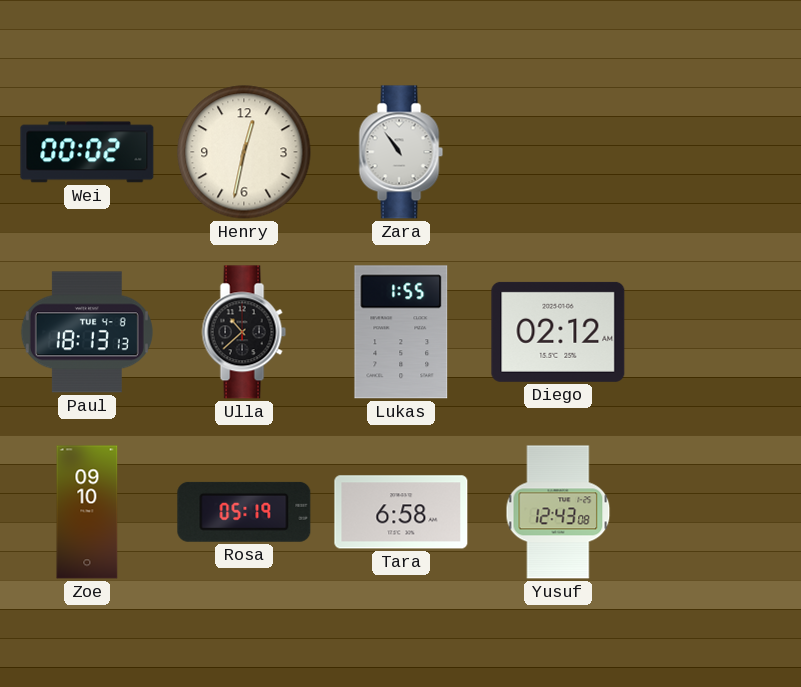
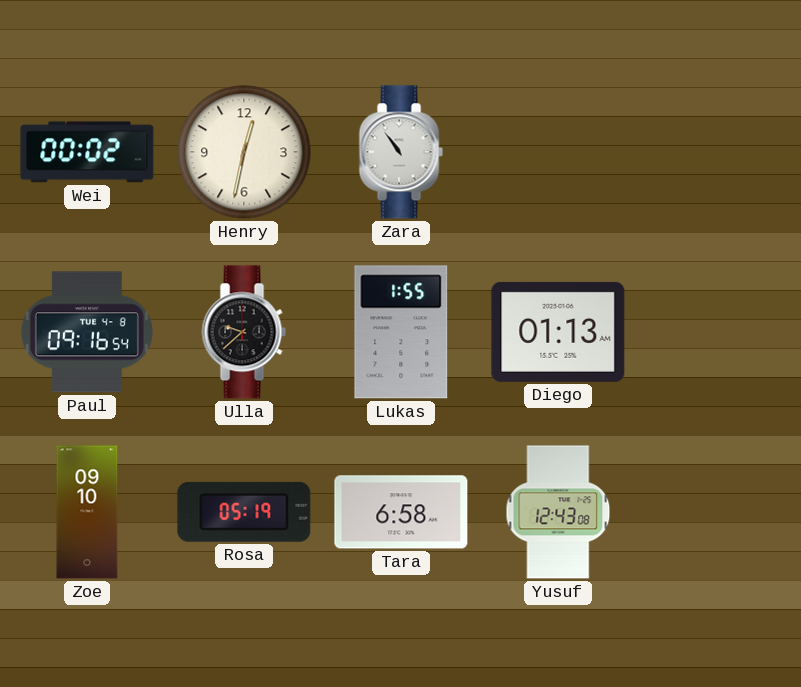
Paul: 18:13 -> 09:16
Ulla: 10:38 -> 9:38
Diego: 02:12 -> 01:13
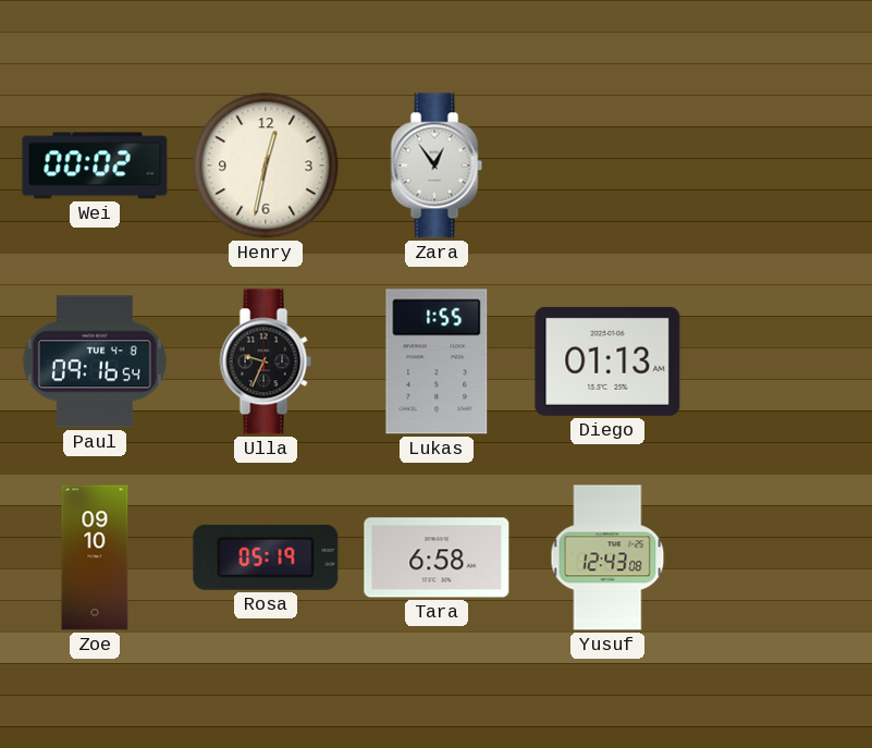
Zara: 10:54 -> 12:54
Ulla: 9:38 -> 9:34
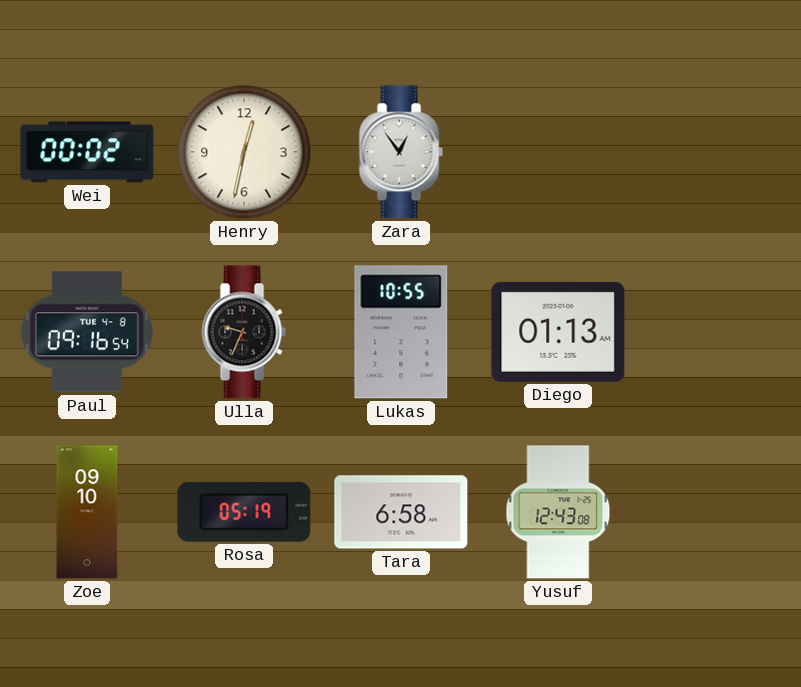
Lukas: 1:55 -> 10:55
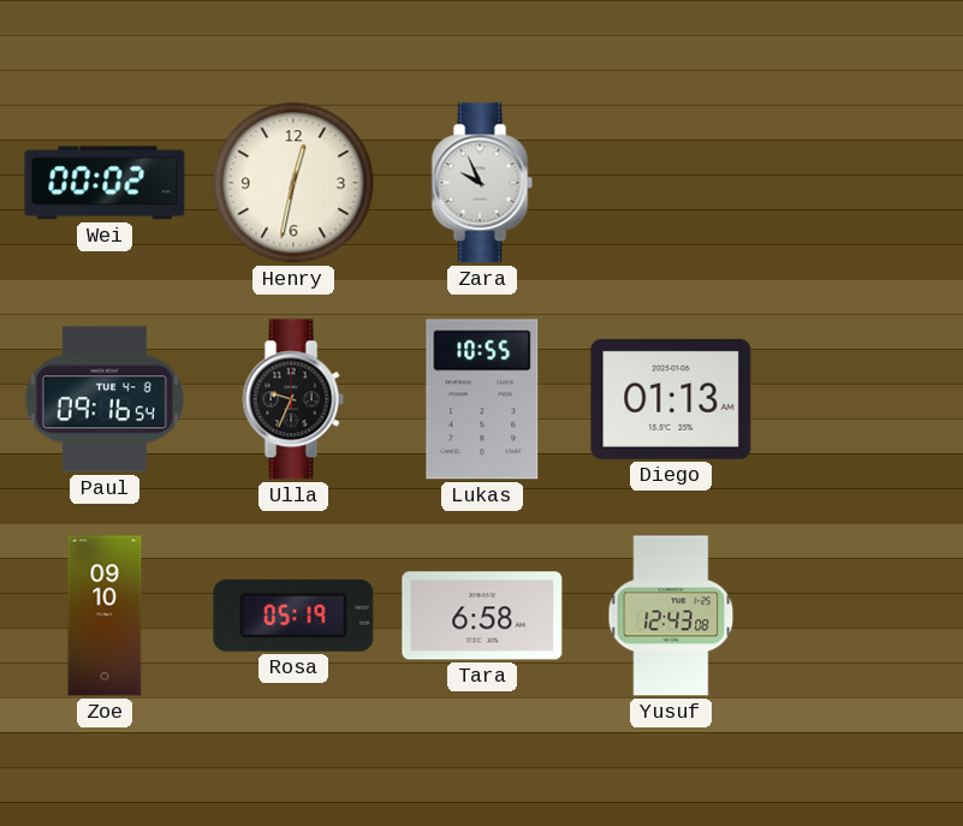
Zara: 12:54 -> 9:56
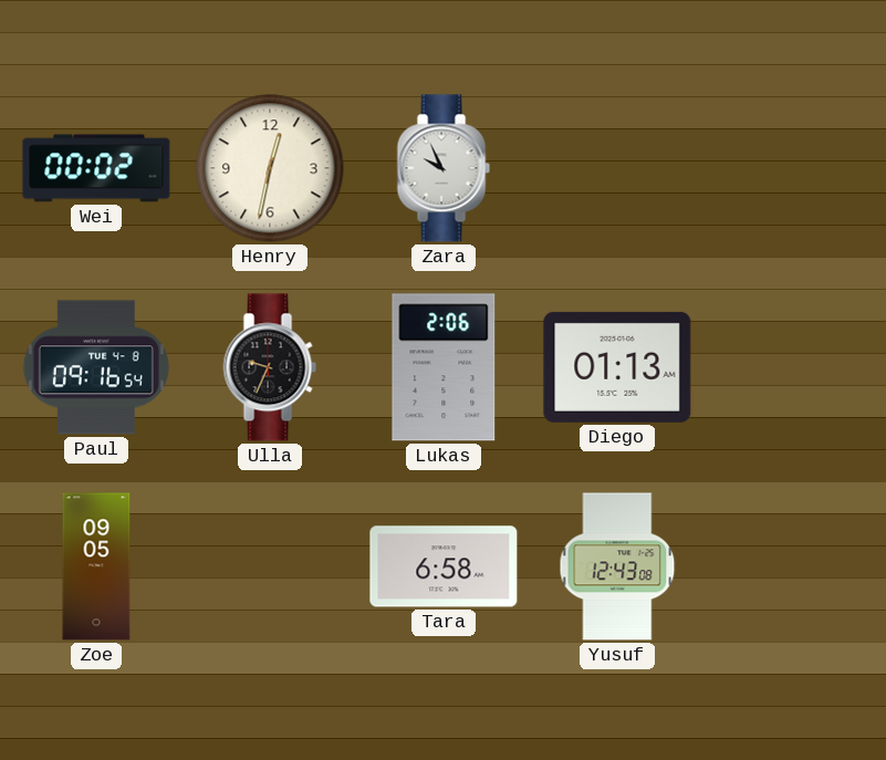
Lukas: 10:55 -> 2:06
Zoe: 09:10 -> 09:05
Rosa: 05:19 -> none
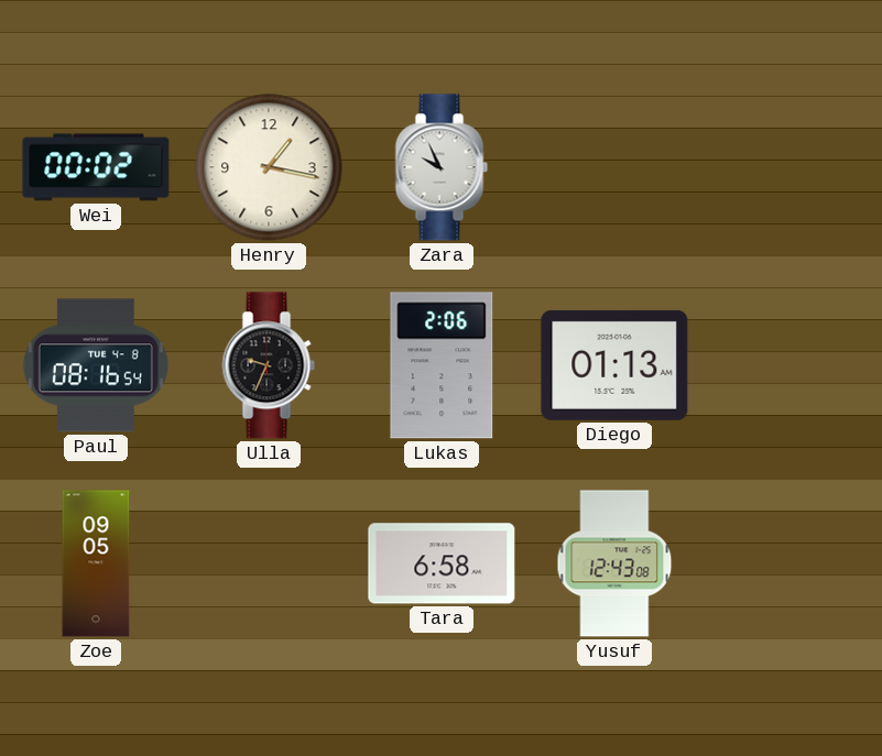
Henry: 12:32 -> 1:17
Paul: 09:16 -> 08:16
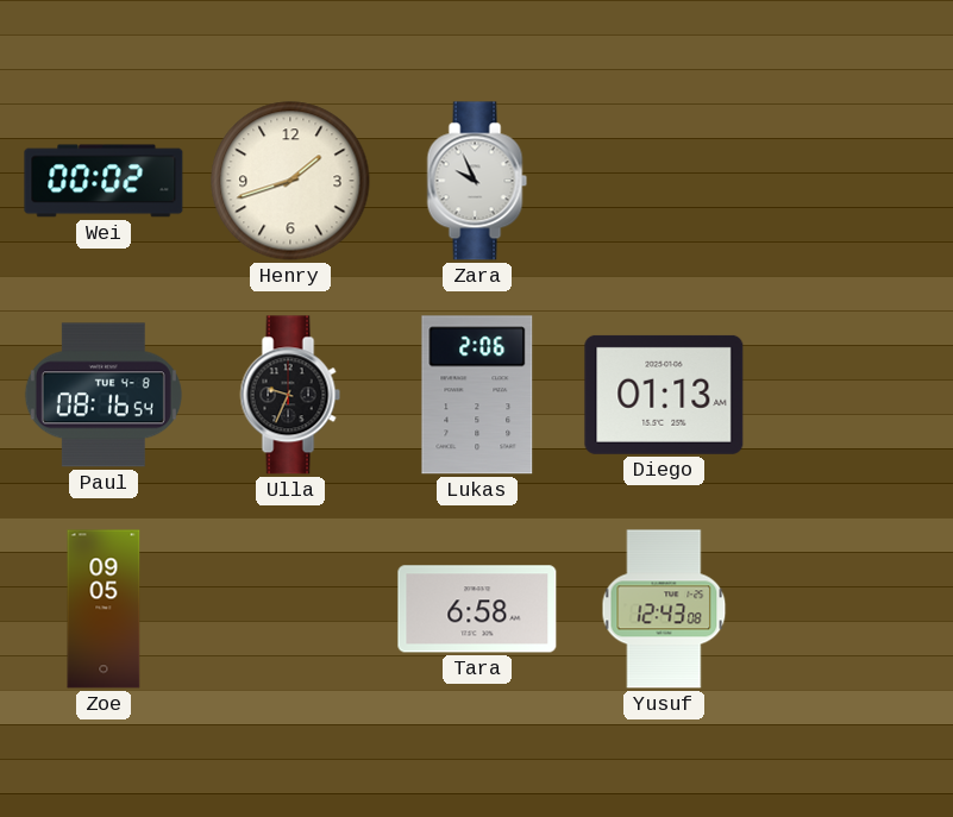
Henry: 1:17 -> 1:42
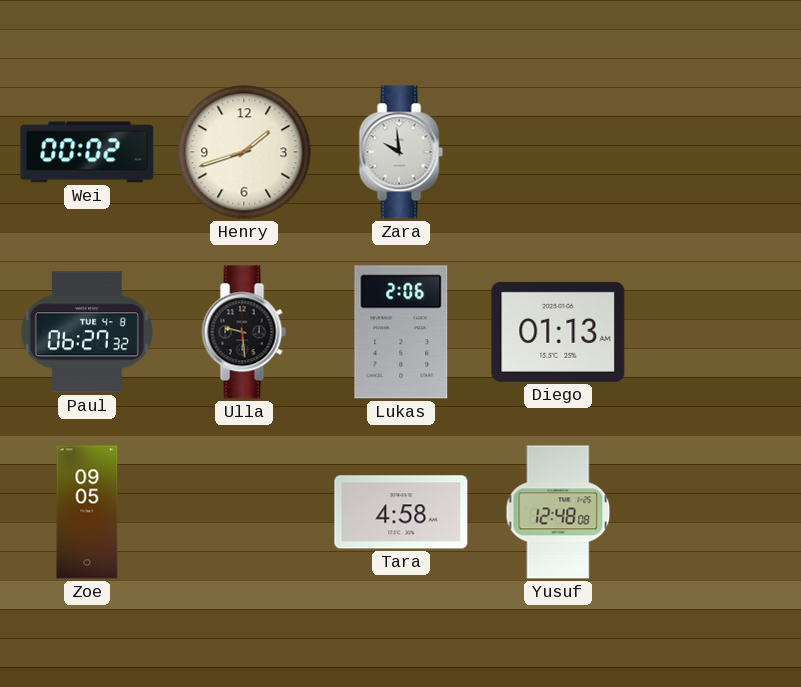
Zara: 9:56 -> 9:59
Paul: 08:16 -> 06:27
Ulla: 9:34 -> 9:29
Tara: 6:58 -> 4:58
Yusuf: 12:43 -> 12:48
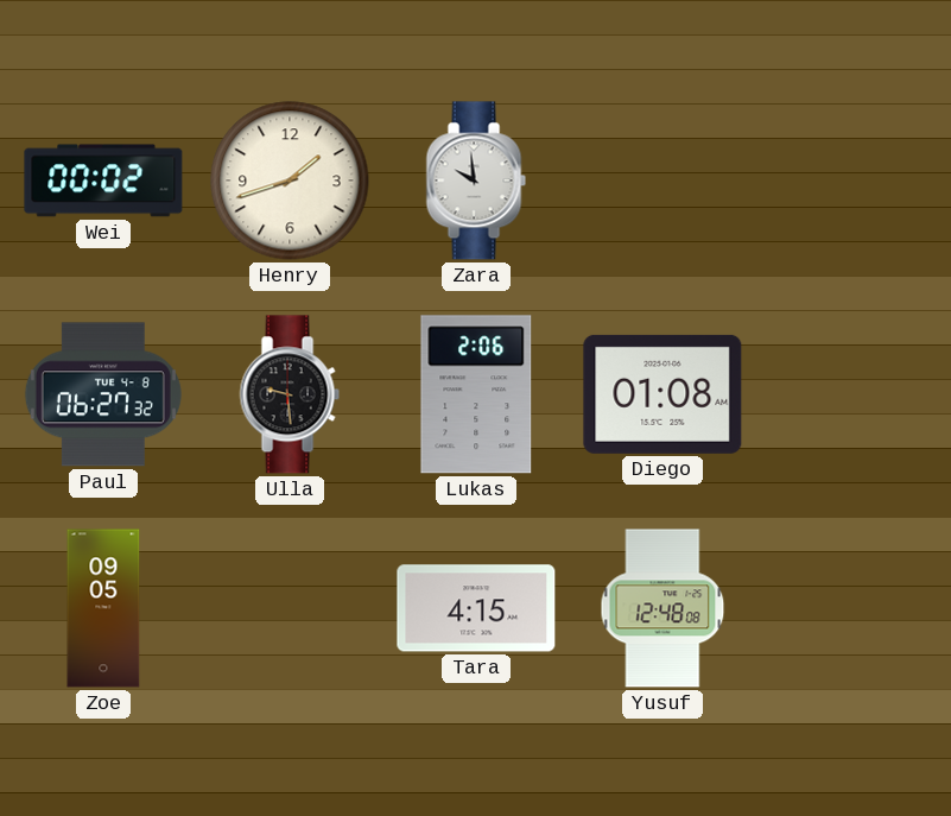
Diego: 01:13 -> 01:08
Tara: 4:58 -> 4:15
